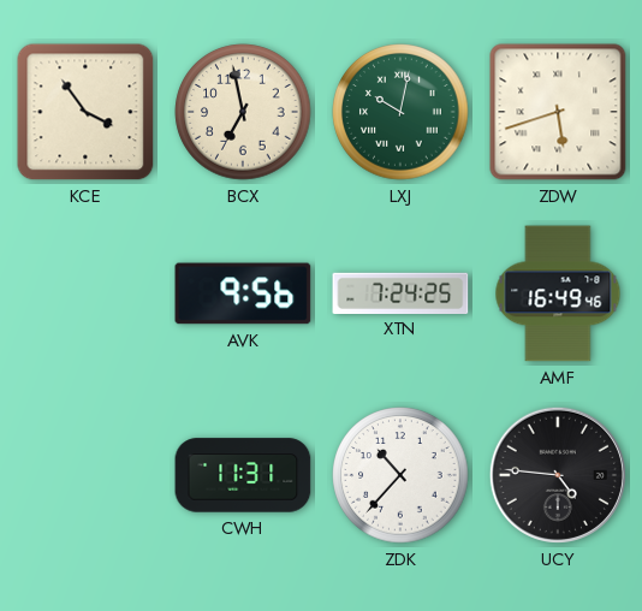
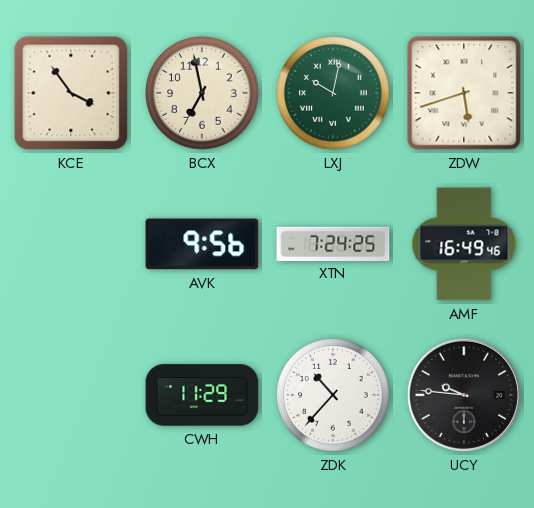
CWH: 11:31 -> 11:29
UCY: 4:46 -> 9:46
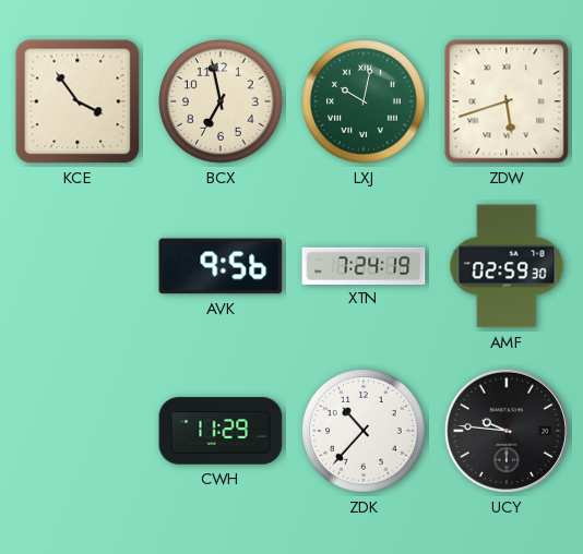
XTN: 7:24:25 -> 7:24:19
AMF: 16:49 -> 02:59
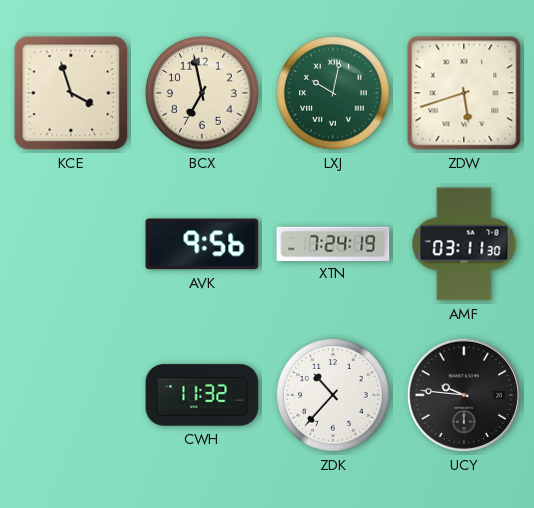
KCE: 3:54 -> 3:57
AMF: 02:59 -> 03:11
CWH: 11:29 -> 11:32
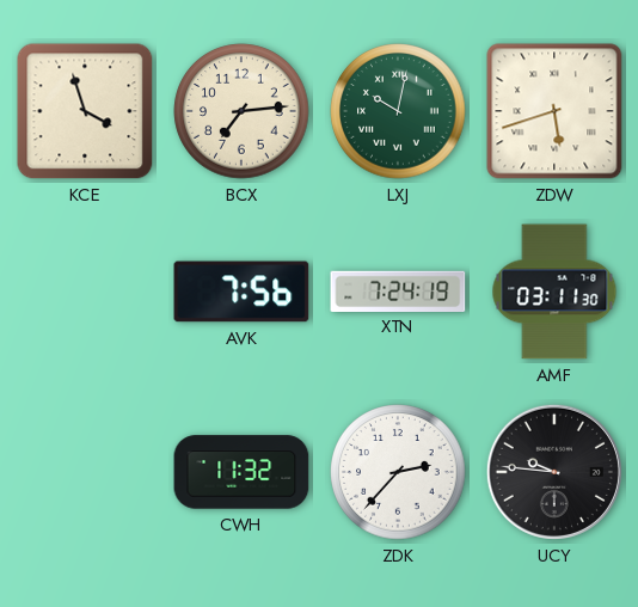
BCX: 6:58 -> 7:14
AVK: 9:56 -> 7:56
ZDK: 10:37 -> 2:37
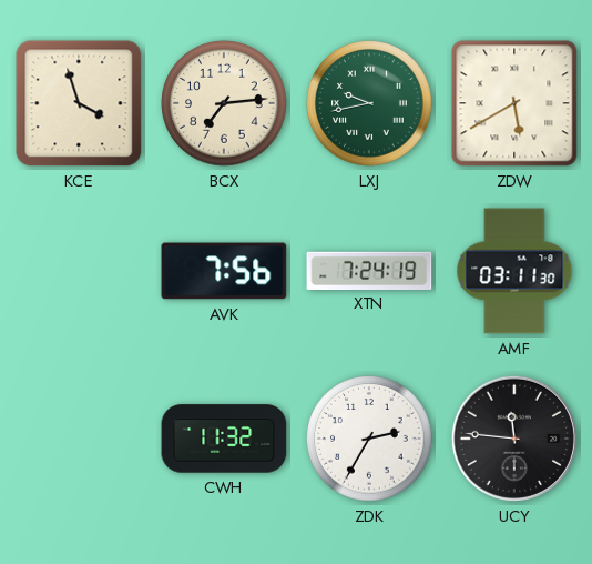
LXJ: 10:02 -> 9:43
ZDW: 5:42 -> 5:40
ZDK: 2:37 -> 2:35
UCY: 9:46 -> 11:46
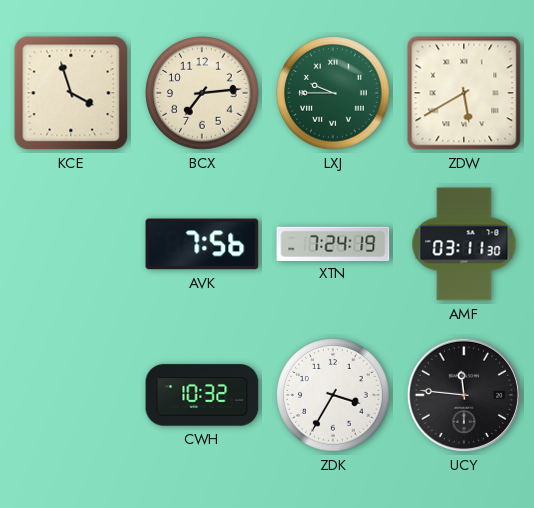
LXJ: 9:43 -> 9:45
CWH: 11:32 -> 10:32
ZDK: 2:35 -> 3:35
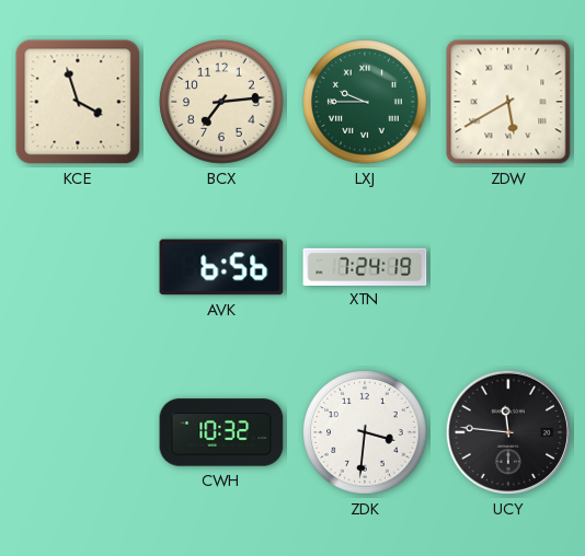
AVK: 7:56 -> 6:56
AMF: 03:11 -> none
ZDK: 3:35 -> 3:31
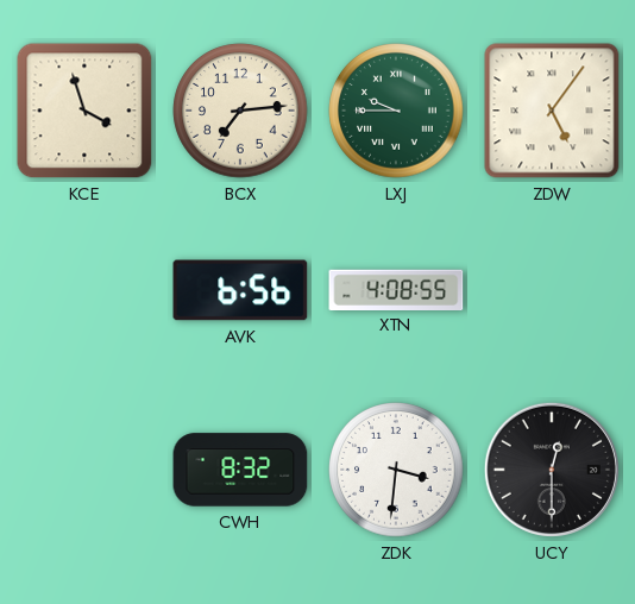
ZDW: 5:40 -> 5:06
XTN: 7:24 -> 4:08
CWH: 10:32 -> 8:32
UCY: 11:46 -> 12:30
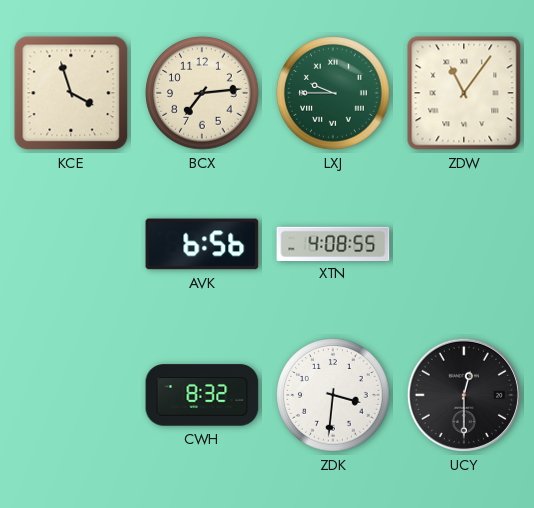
ZDW: 5:06 -> 11:06
